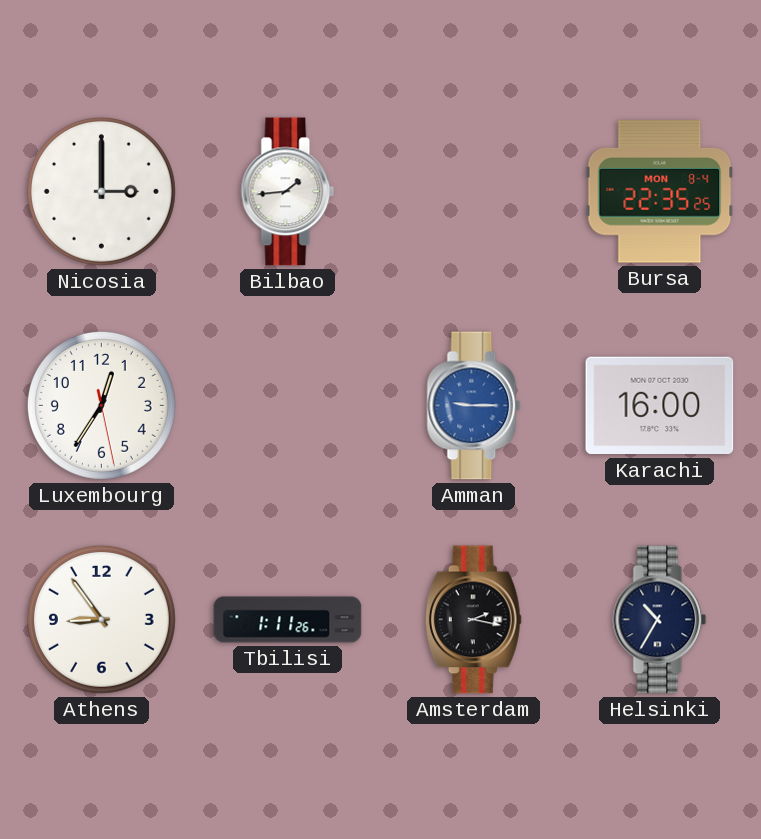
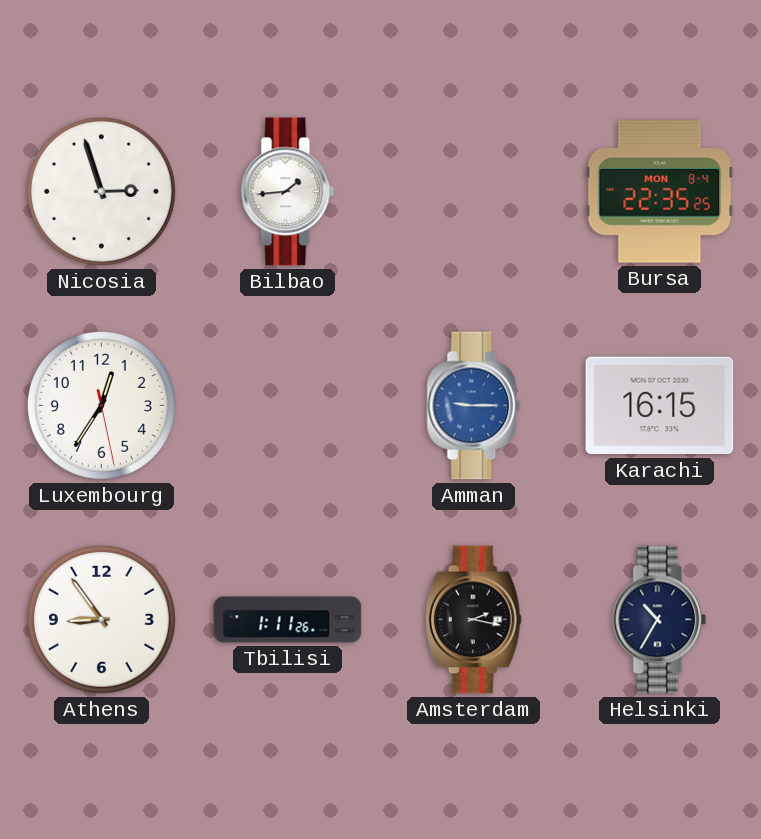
Nicosia: 3:00 -> 2:57
Karachi: 16:00 -> 16:15
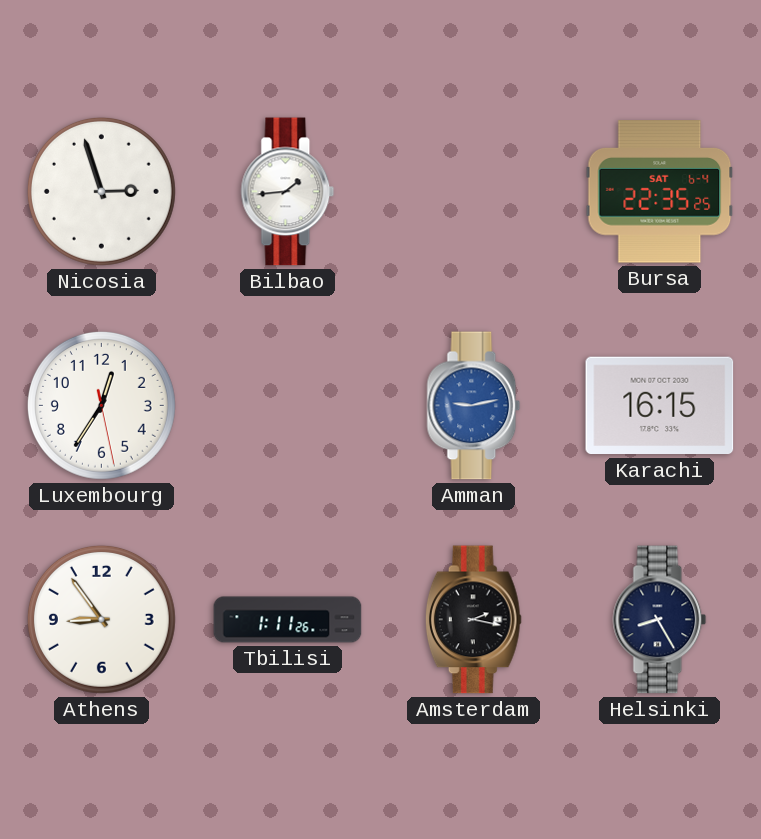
Bursa date: MON 8-4 -> SAT 6-4
Amman: 9:15 -> 9:13
Helsinki: 10:35 -> 8:25
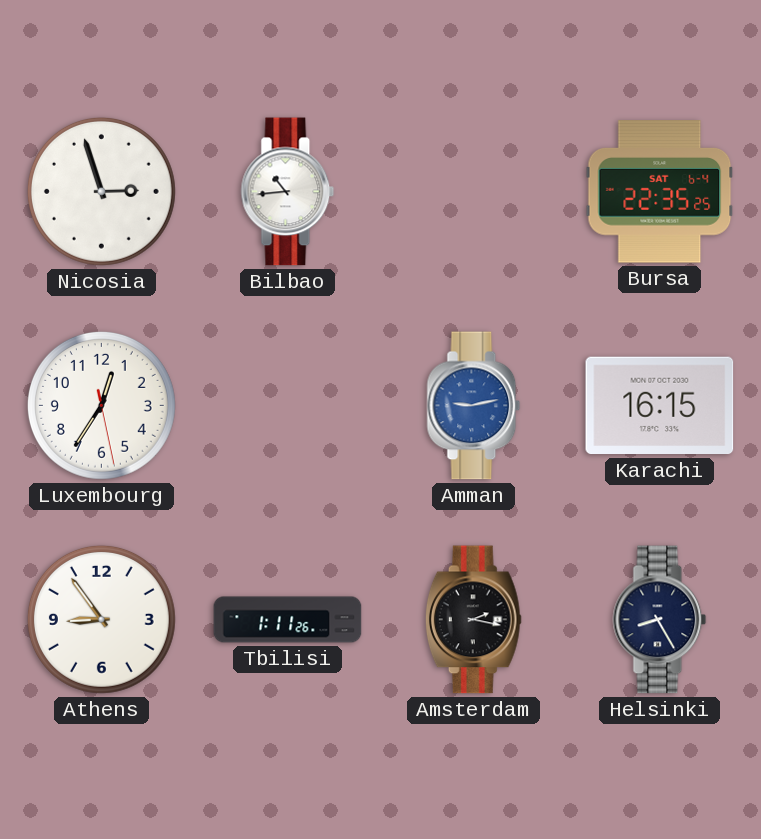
Bilbao: 1:44 -> 10:44
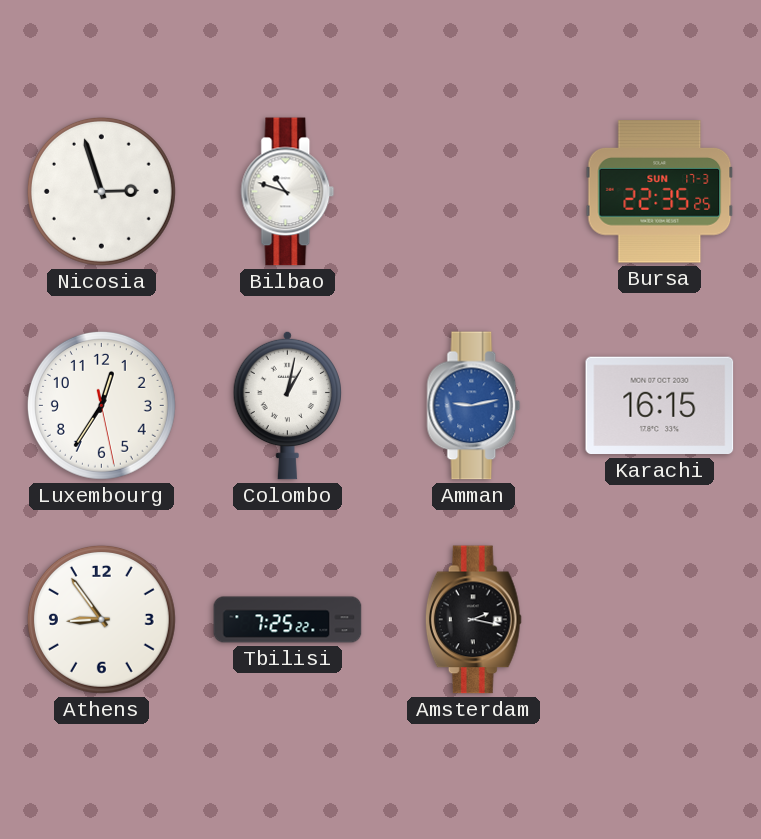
Bilbao: 10:44 -> 10:48
Bursa date: SAT 6-4 -> SUN 17-3
Colombo: none -> 1:02
Tbilisi: 1:11 -> 7:25
Helsinki: 8:25 -> none
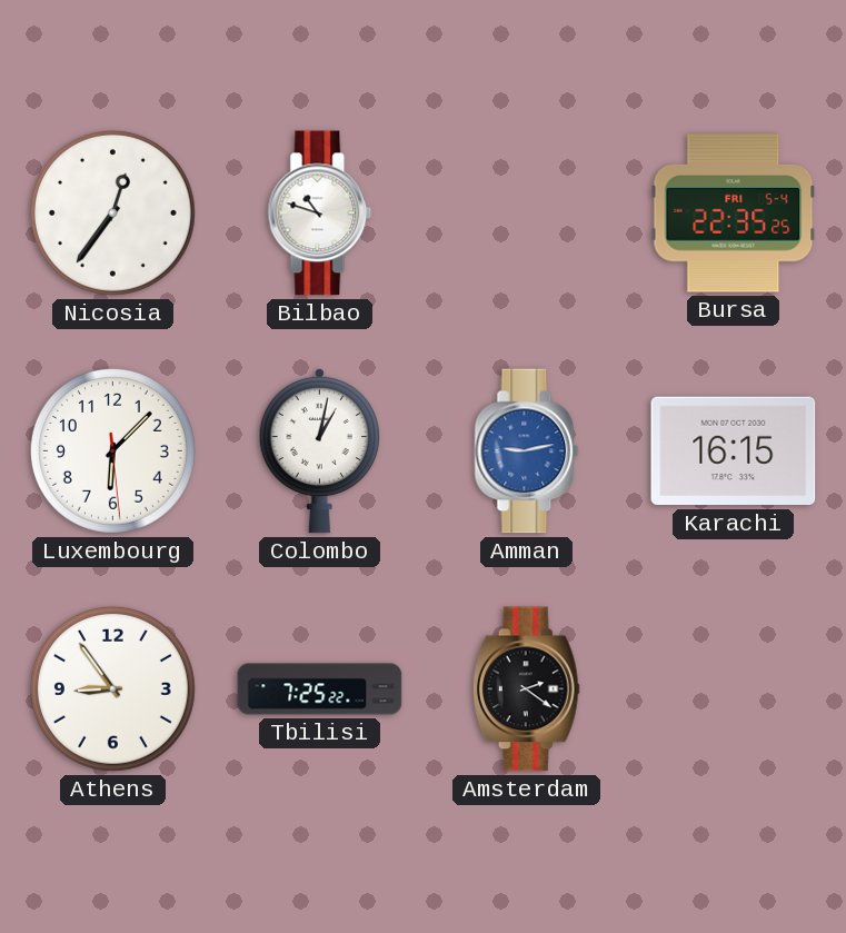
Nicosia: 2:57 -> 12:36
Bursa date: SUN 17-3 -> FRI 5-4
Luxembourg: 12:35 -> 6:07
Amsterdam: 2:17 -> 2:21
